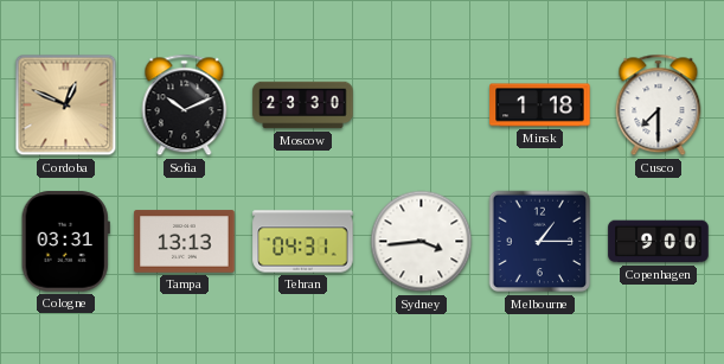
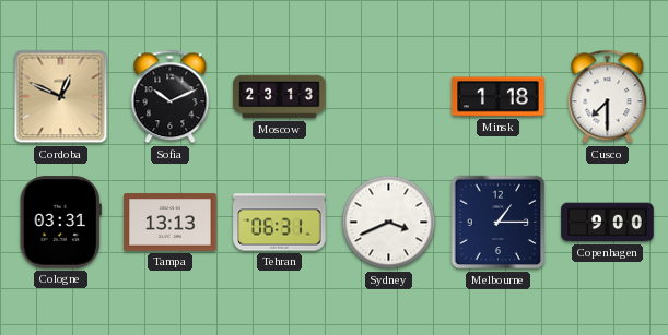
Moscow: 23:30 -> 23:13
Tehran: 04:31 -> 06:31
Sydney: 3:44 -> 3:41
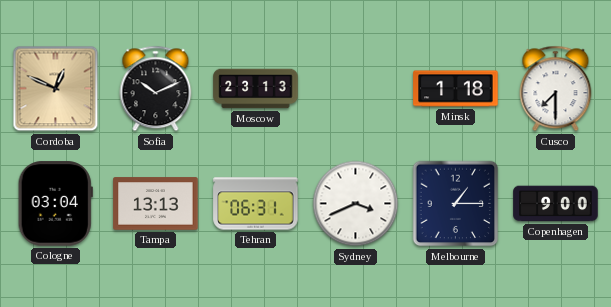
Cologne: 03:31 -> 03:04
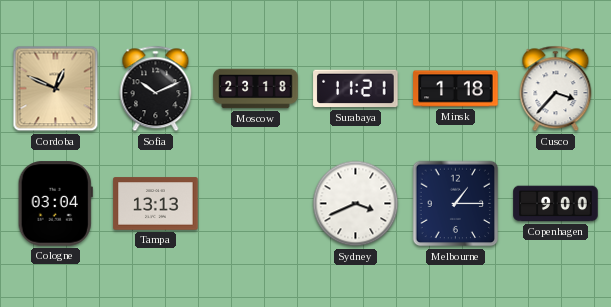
Moscow: 23:13 -> 23:18
Surabaya: none -> 11:21
Cusco: 7:30 -> 3:37
Tehran: 06:31 -> none
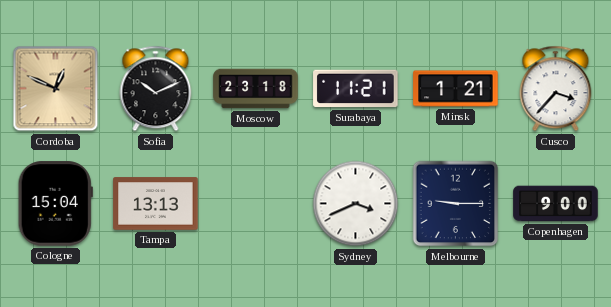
Minsk: 1:18 -> 1:21
Cologne: 03:04 -> 15:04
Melbourne: 1:15 -> 9:15
